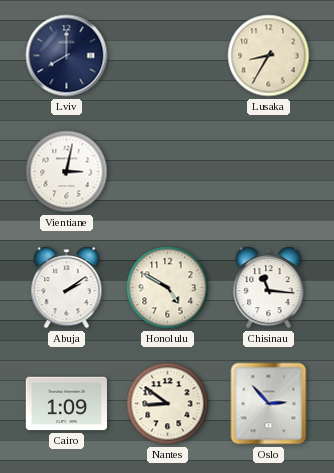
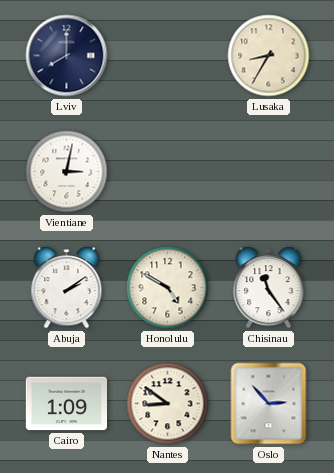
Chisinau: 11:16 -> 11:24
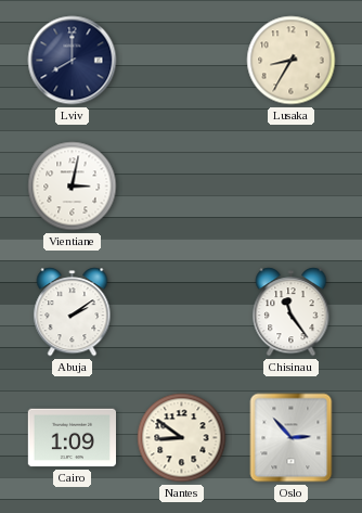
Honolulu: 4:50 -> none
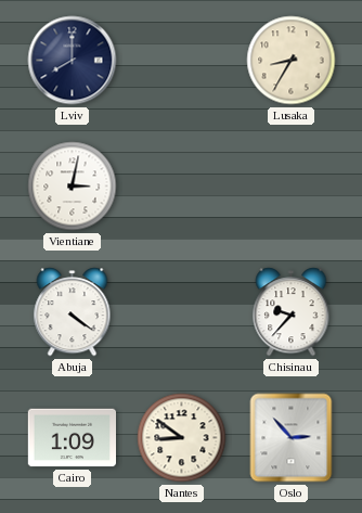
Abuja: 2:09 -> 4:21
Chisinau: 11:24 -> 9:37
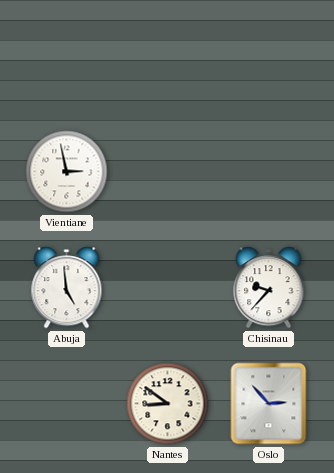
Lviv: 8:00 -> none
Lusaka: 8:35 -> none
Vientiane: 3:02 -> 2:58
Abuja: 4:21 -> 4:59
Cairo: 1:09 -> none
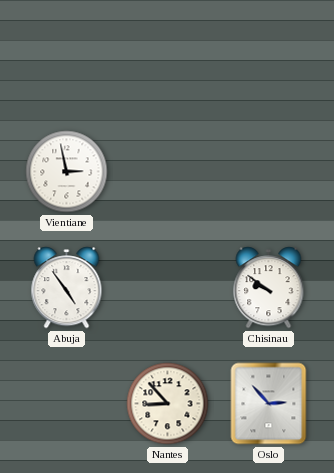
Abuja: 4:59 -> 4:54
Chisinau: 9:37 -> 9:51
Nantes: 8:51 -> 8:53
